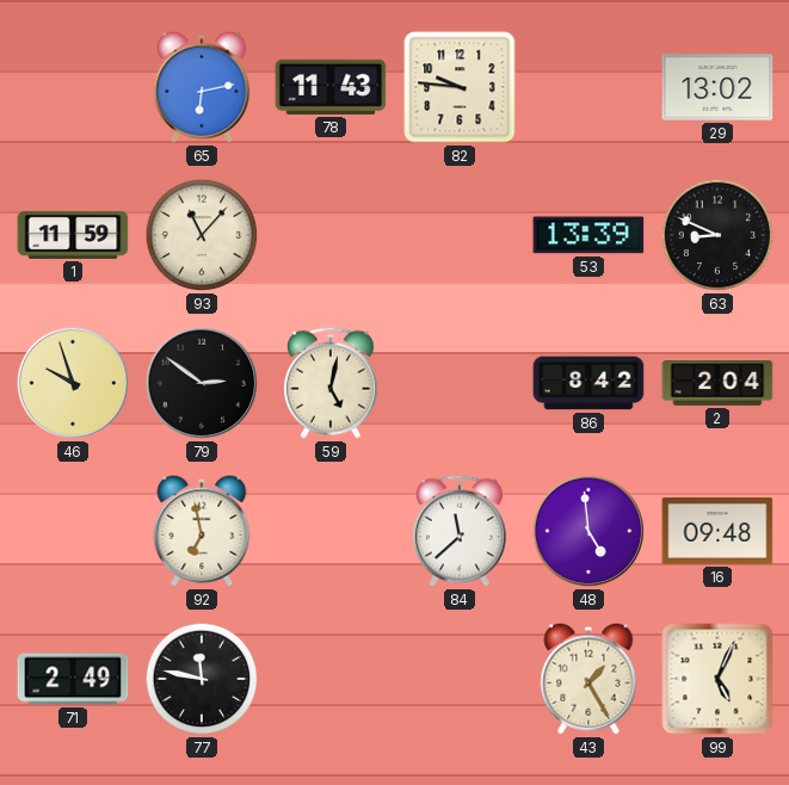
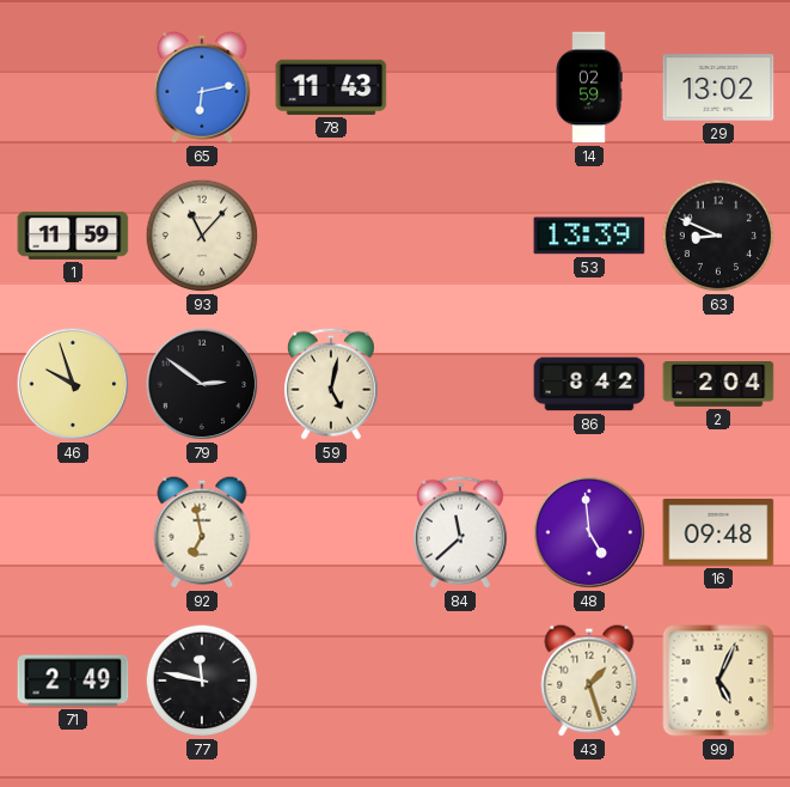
82: 9:46 -> none
14: none -> 02:59
43: 1:25 -> 1:27
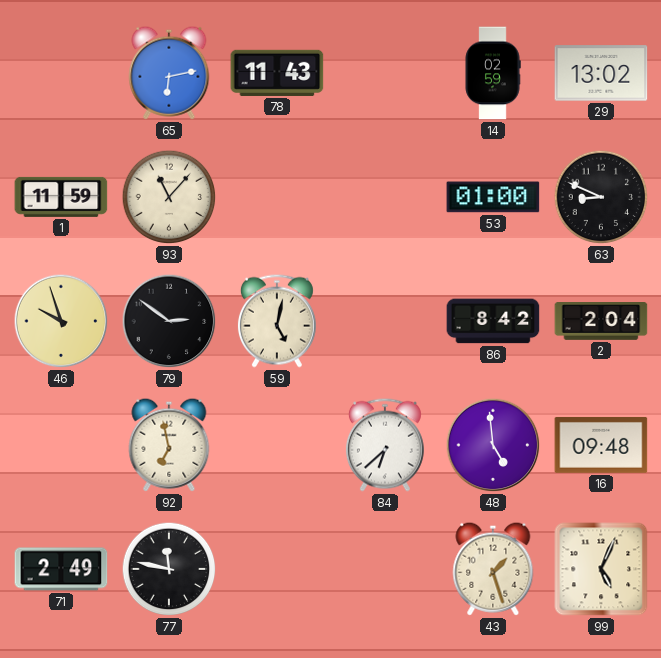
53: 13:39 -> 01:00
84: 11:38 -> 6:38
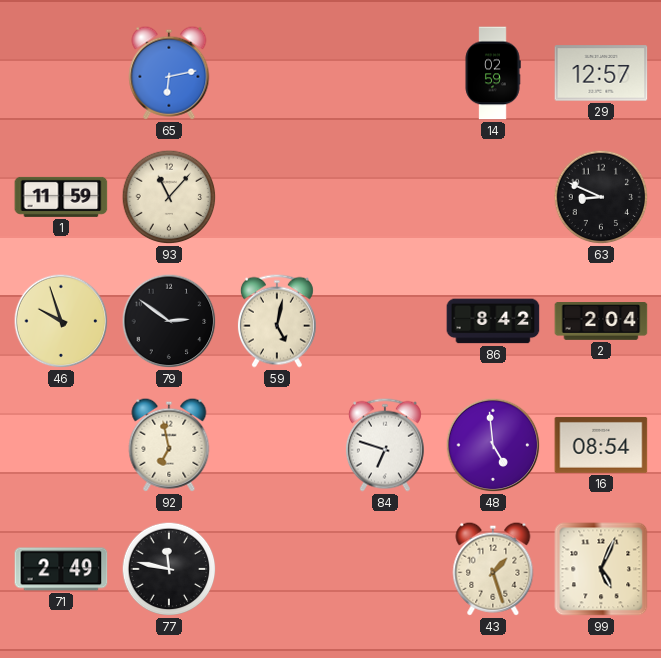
78: 11:43 -> none
29: 13:02 -> 12:57
53: 01:00 -> none
84: 6:38 -> 6:48
16: 09:48 -> 08:54
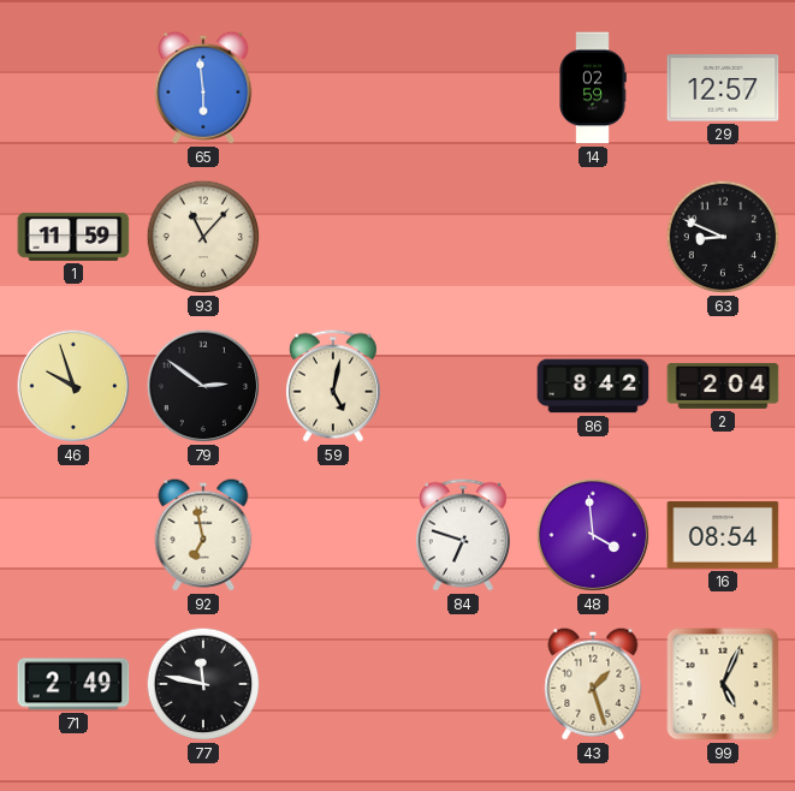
65: 6:13 -> 5:59
48: 4:59 -> 3:59
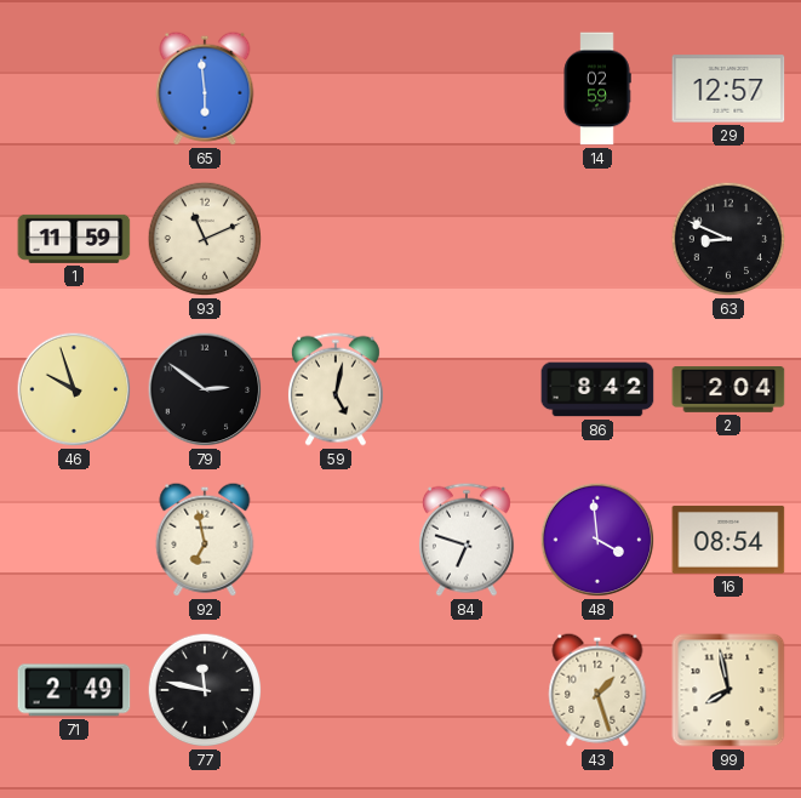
93: 11:07 -> 11:11
99: 5:04 -> 7:58
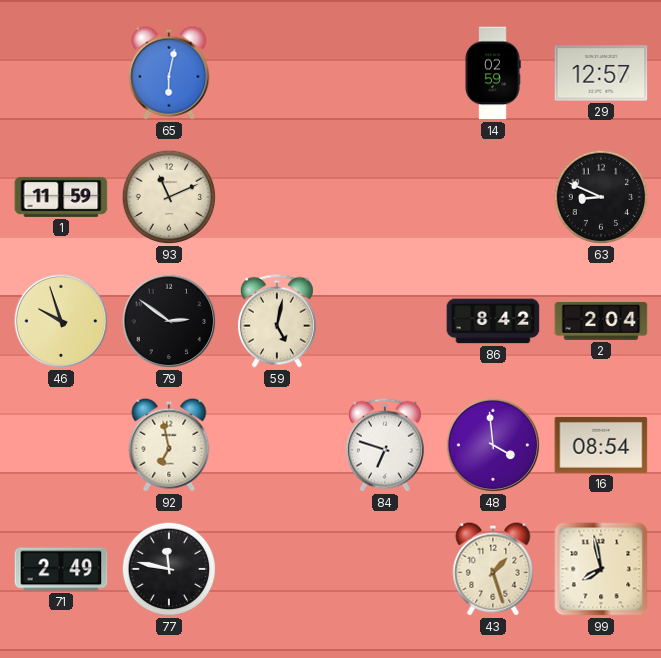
65: 5:59 -> 6:02
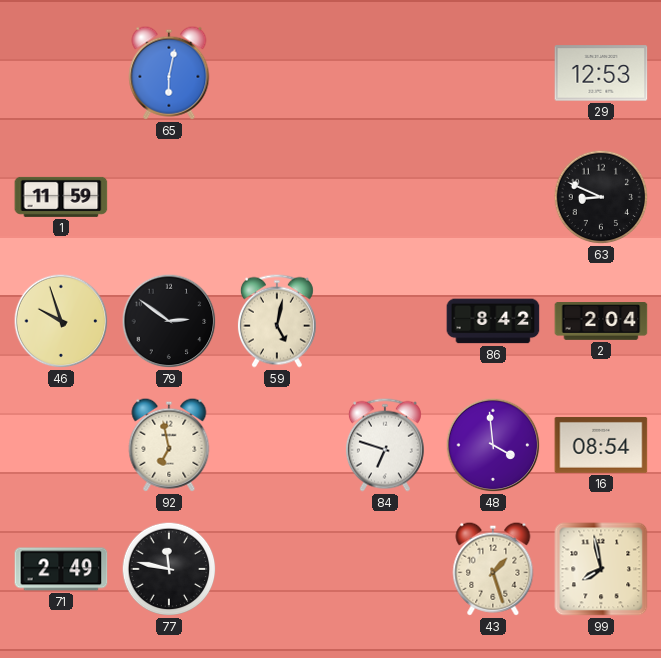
14: 02:59 -> none
29: 12:57 -> 12:53
93: 11:11 -> none
